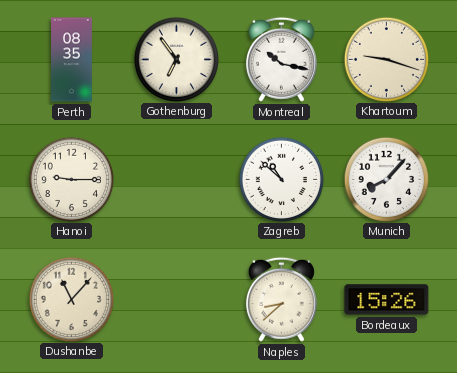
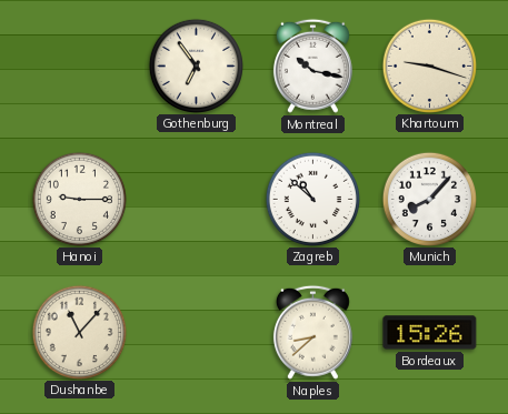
Perth: 08:35 -> none
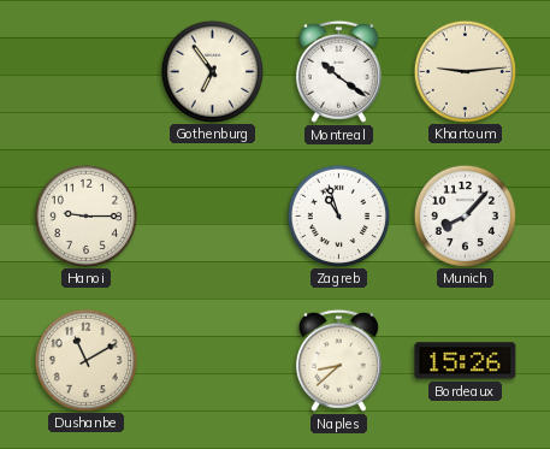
Montreal: 10:17 -> 10:21
Khartoum: 9:18 -> 9:14
Zagreb: 10:52 -> 10:57
Dushanbe: 11:07 -> 11:10
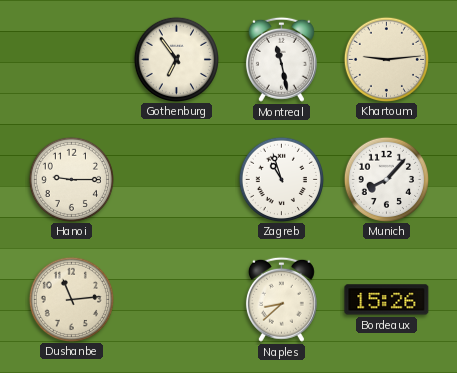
Montreal: 10:21 -> 11:28
Dushanbe: 11:10 -> 11:14
